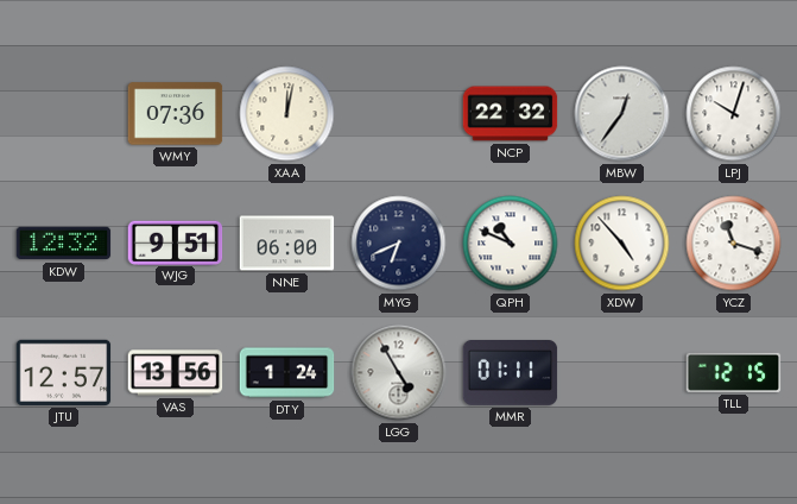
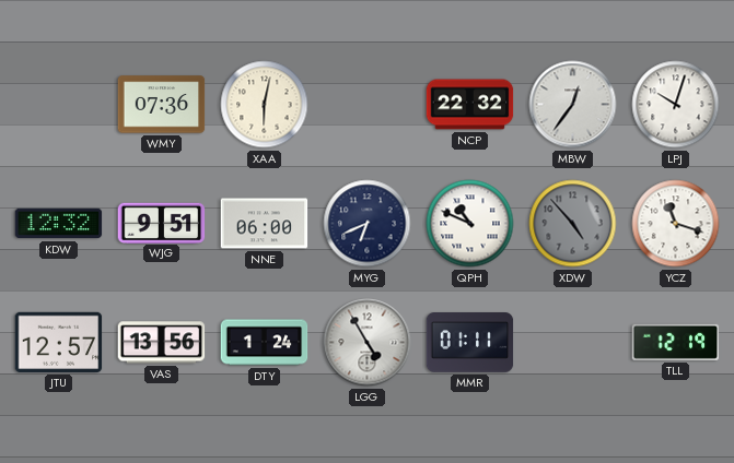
XAA: 12:02 -> 6:02
XDW dial: white -> grey
TLL: 12:15 -> 12:19
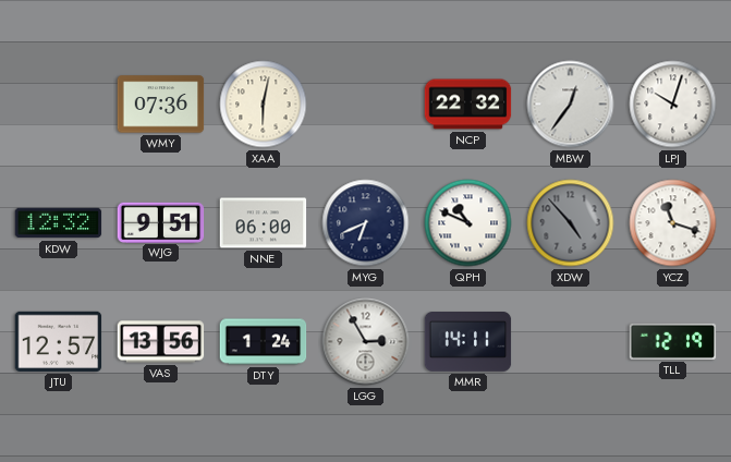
LGG: 4:55 -> 2:55
MMR: 01:11 -> 14:11
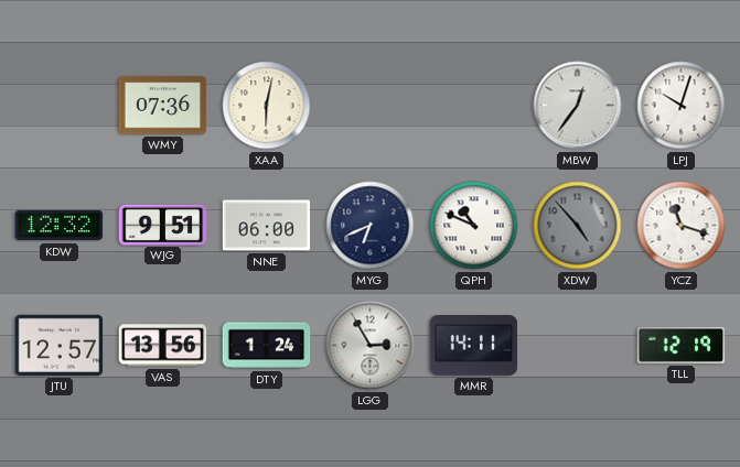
NCP: 22:32 -> none
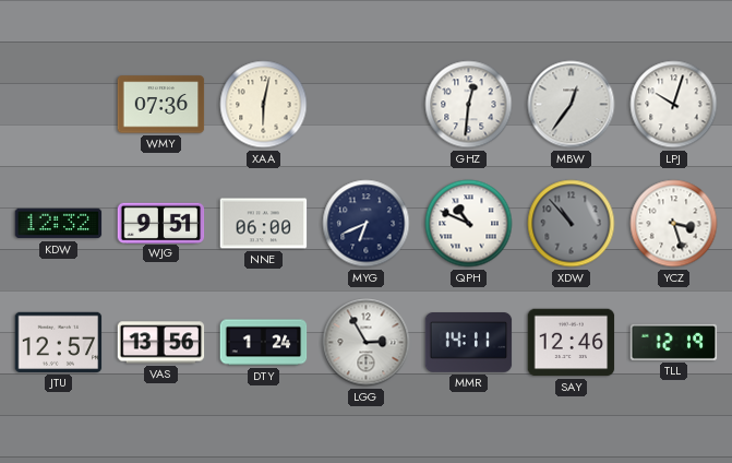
GHZ: none -> 12:31
XDW: 4:53 -> 10:53
YCZ: 11:18 -> 3:27
SAY: none -> 12:46
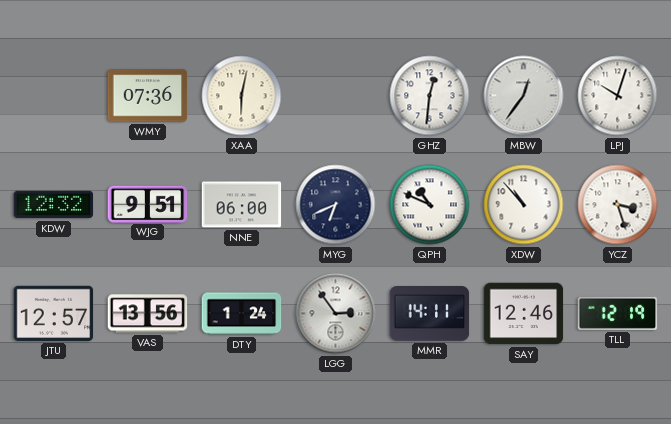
XDW dial: grey -> white
LGG: 2:55 -> 2:54
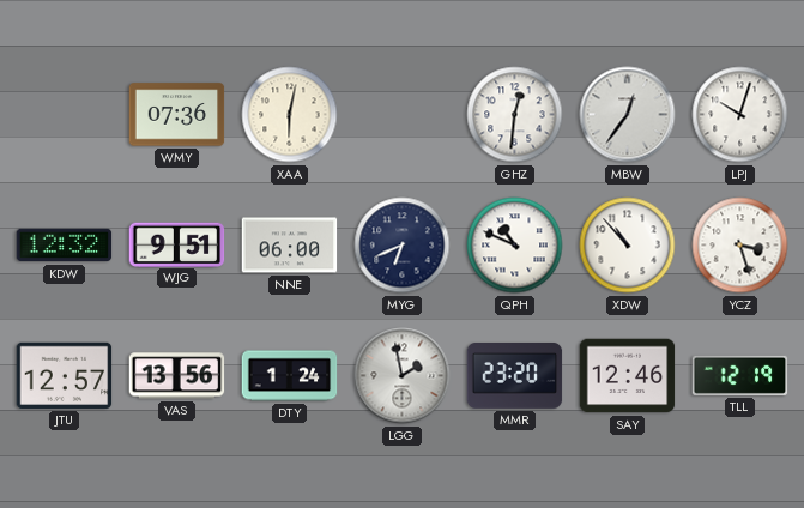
LGG: 2:54 -> 1:58
MMR: 14:11 -> 23:20
